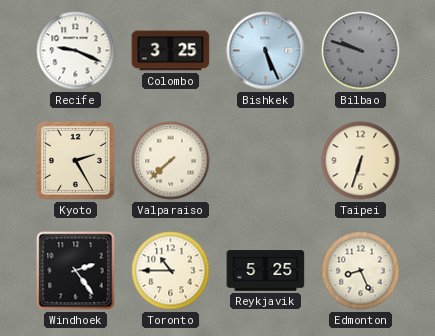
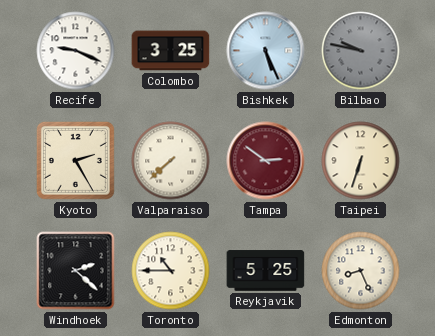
Bilbao: 9:48 -> 9:47
Tampa: none -> 2:51
Windhoek: 2:24 -> 2:22
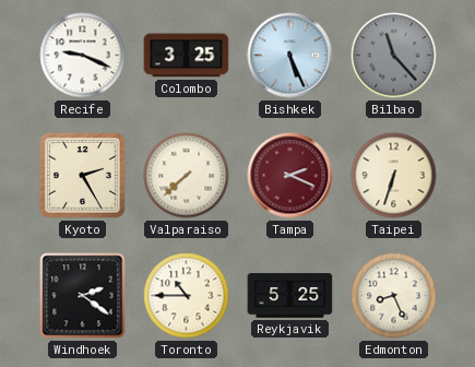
Bilbao: 9:47 -> 11:23
Tampa: 2:51 -> 2:19
Windhoek: 2:22 -> 2:21
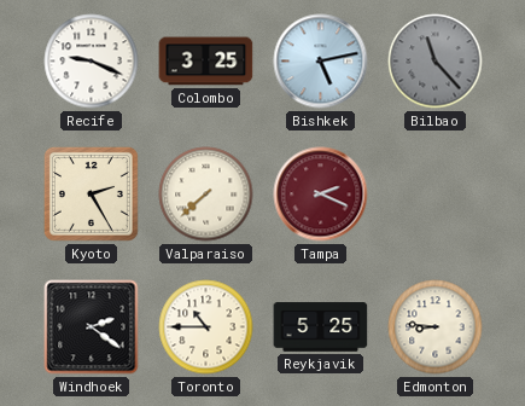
Bishkek: 5:26 -> 5:13
Taipei: 6:33 -> none
Edmonton: 8:26 -> 8:46
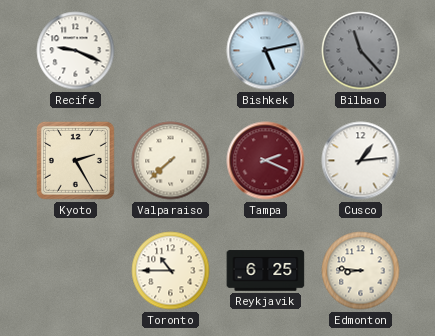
Colombo: 3:25 -> none
Cusco: none -> 1:14
Windhoek: 2:21 -> none
Reykjavik: 5:25 -> 6:25
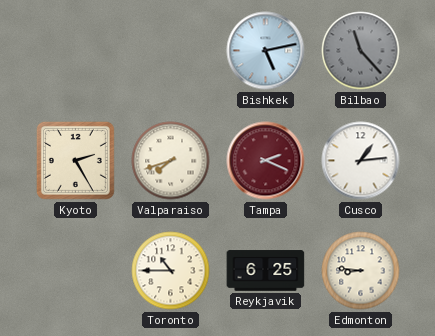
Recife: 9:19 -> none
Valparaiso: 7:38 -> 7:42
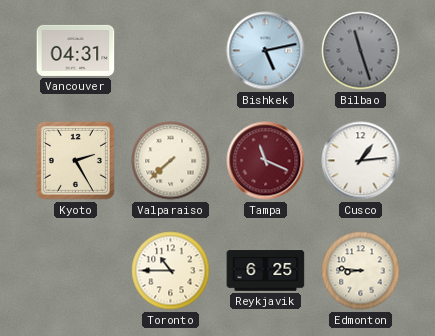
Vancouver: none -> 04:31
Bilbao: 11:23 -> 11:27
Valparaiso: 7:42 -> 7:38
Tampa: 2:19 -> 11:19
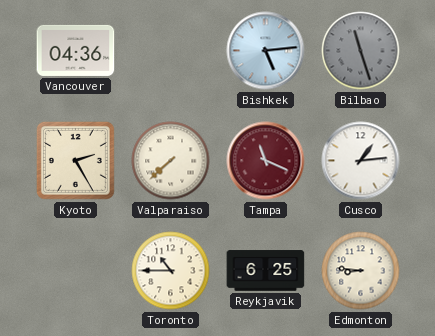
Vancouver: 04:31 -> 04:36
Bishkek: 5:13 -> 5:14
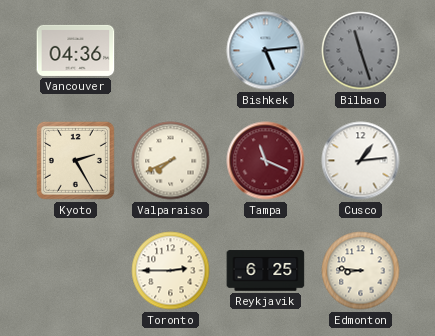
Valparaiso: 7:38 -> 7:41
Toronto: 10:45 -> 2:45
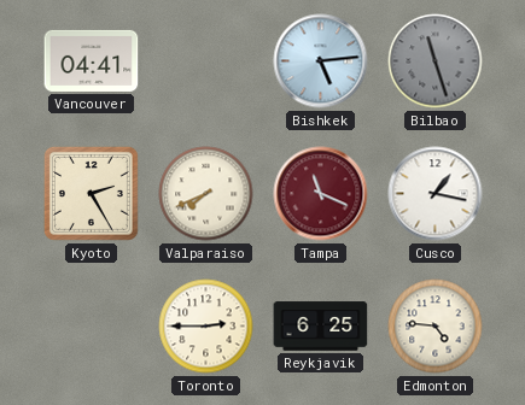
Vancouver: 04:36 -> 04:41
Cusco: 1:14 -> 1:17
Edmonton: 8:46 -> 4:46
